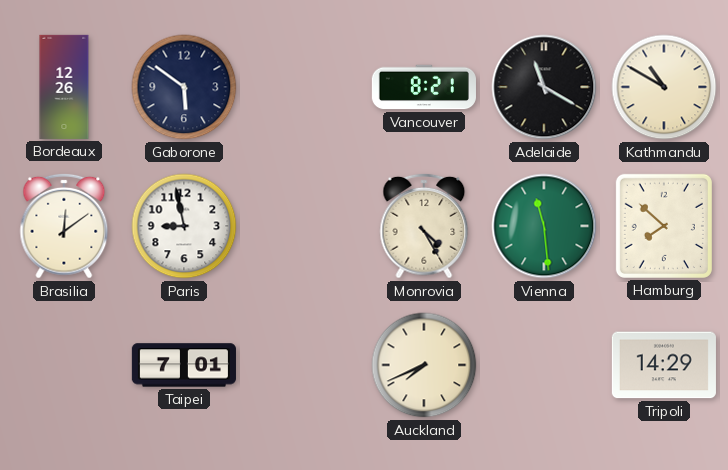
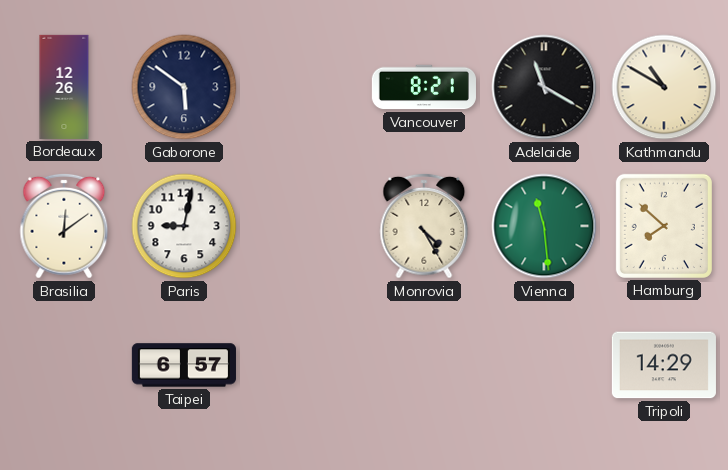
Paris: 8:58 -> 9:02
Taipei: 7:01 -> 6:57
Auckland: 7:41 -> none
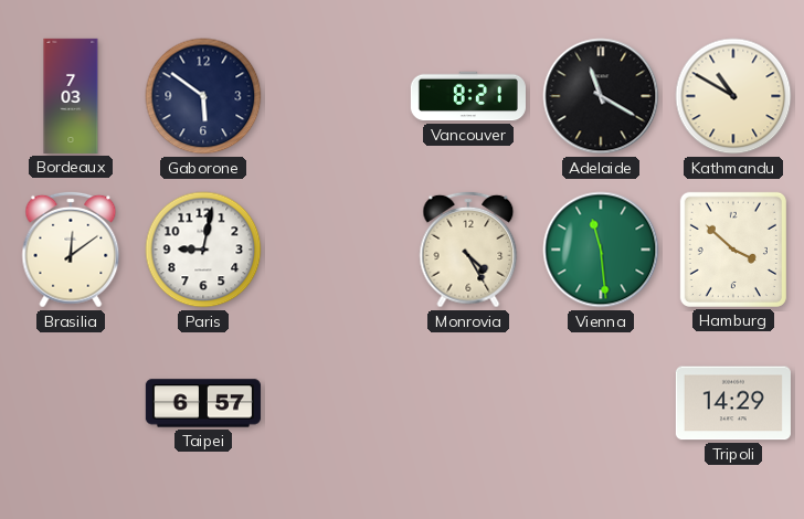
Bordeaux: 12:26 -> 7:03
Hamburg: 7:52 -> 3:52
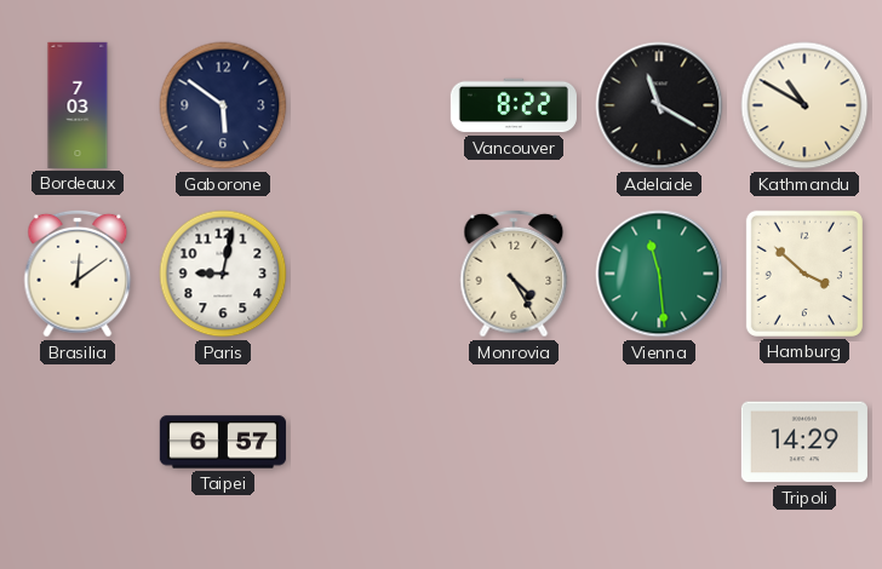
Vancouver: 8:21 -> 8:22
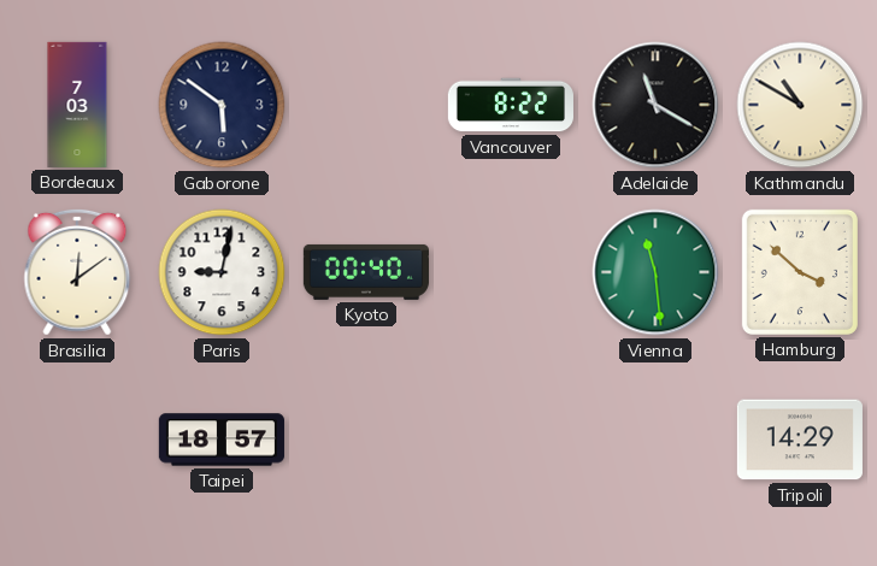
Kyoto: none -> 00:40
Monrovia: 4:25 -> none
Taipei: 6:57 -> 18:57
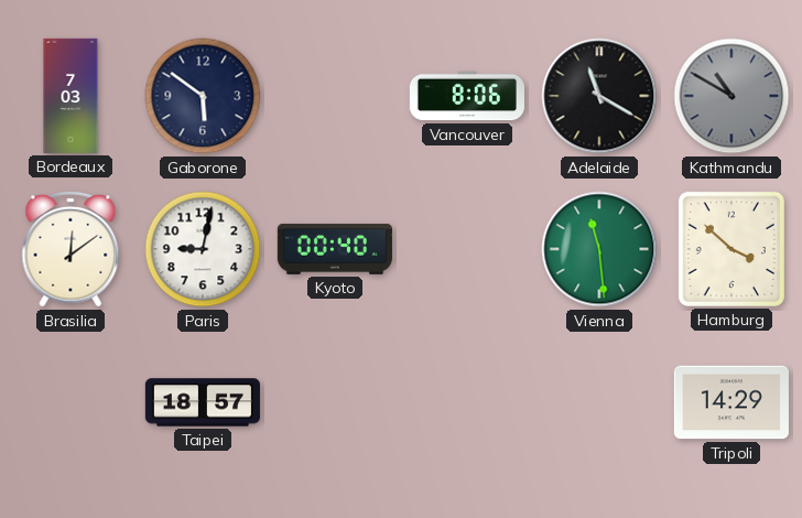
Vancouver: 8:22 -> 8:06
Kathmandu dial: cream -> grey
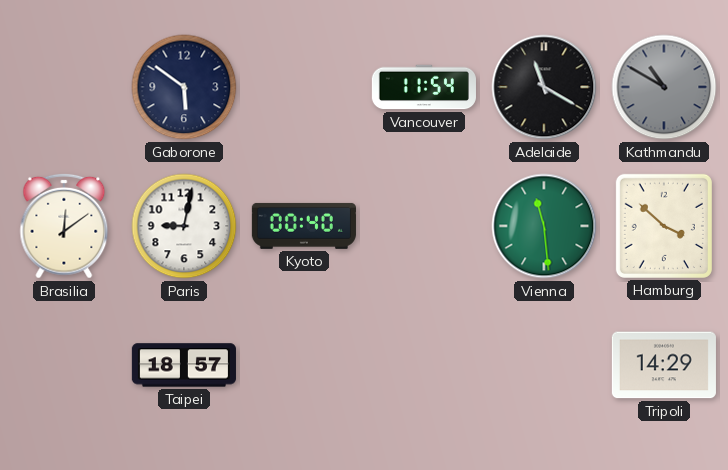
Bordeaux: 7:03 -> none
Vancouver: 8:06 -> 11:54
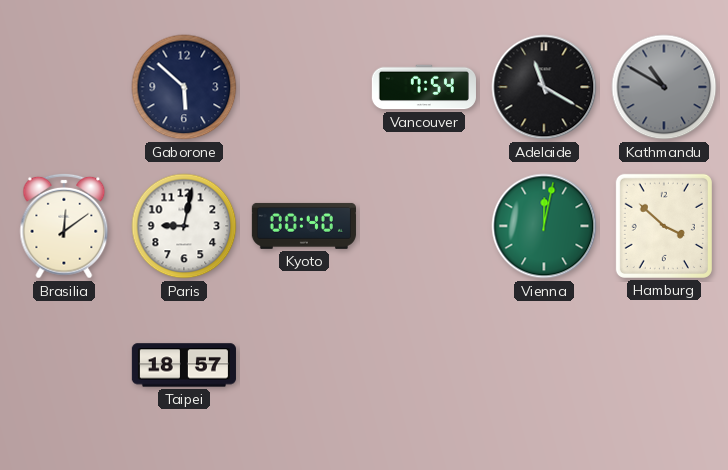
Gaborone: 5:51 -> 5:52
Vancouver: 11:54 -> 7:54
Vienna: 11:29 -> 12:02
Tripoli: 14:29 -> none
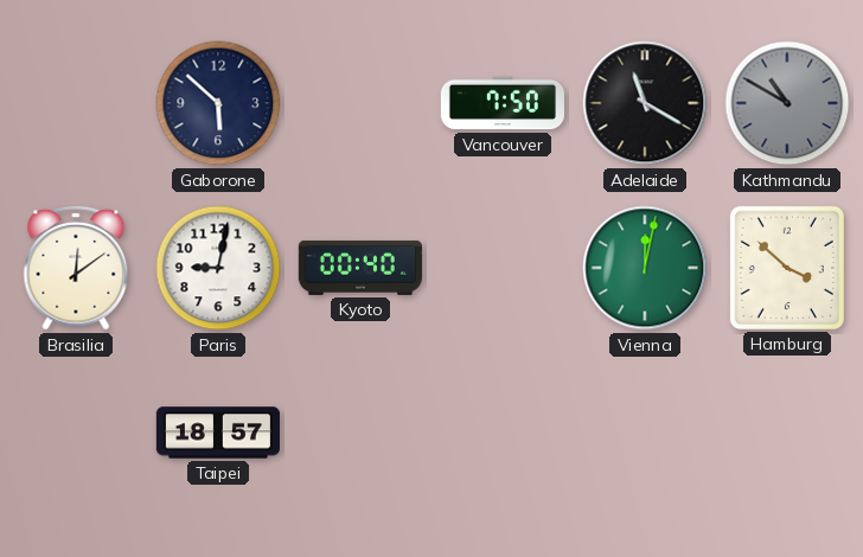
Vancouver: 7:54 -> 7:50
